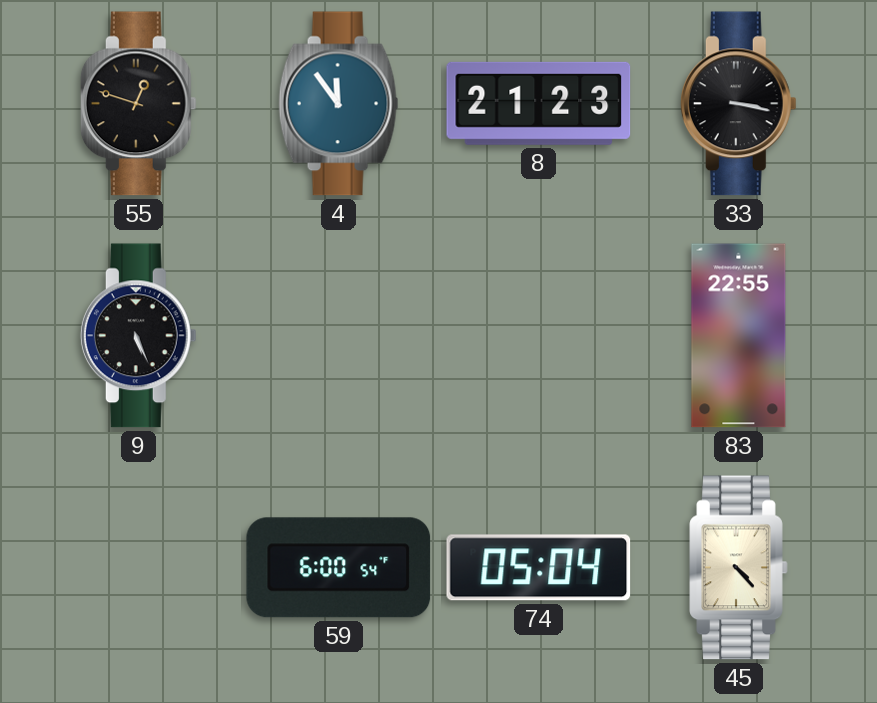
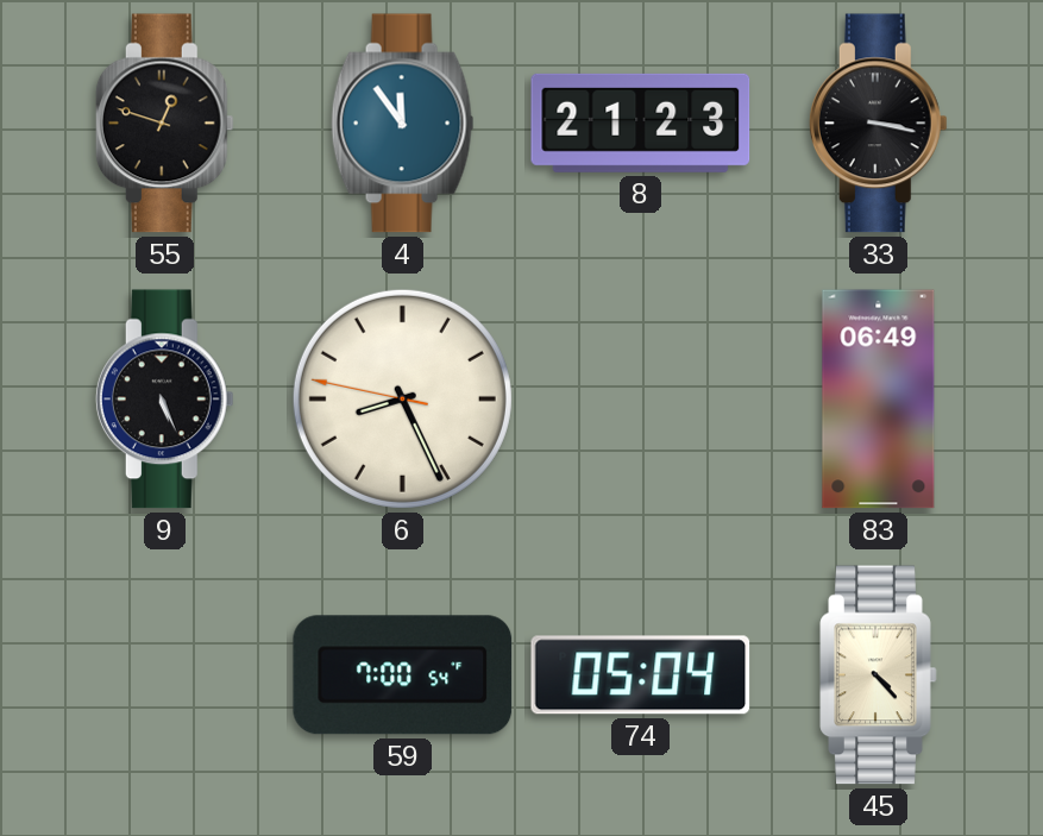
6: none -> 8:25
83: 22:55 -> 06:49
59: 6:00 -> 7:00
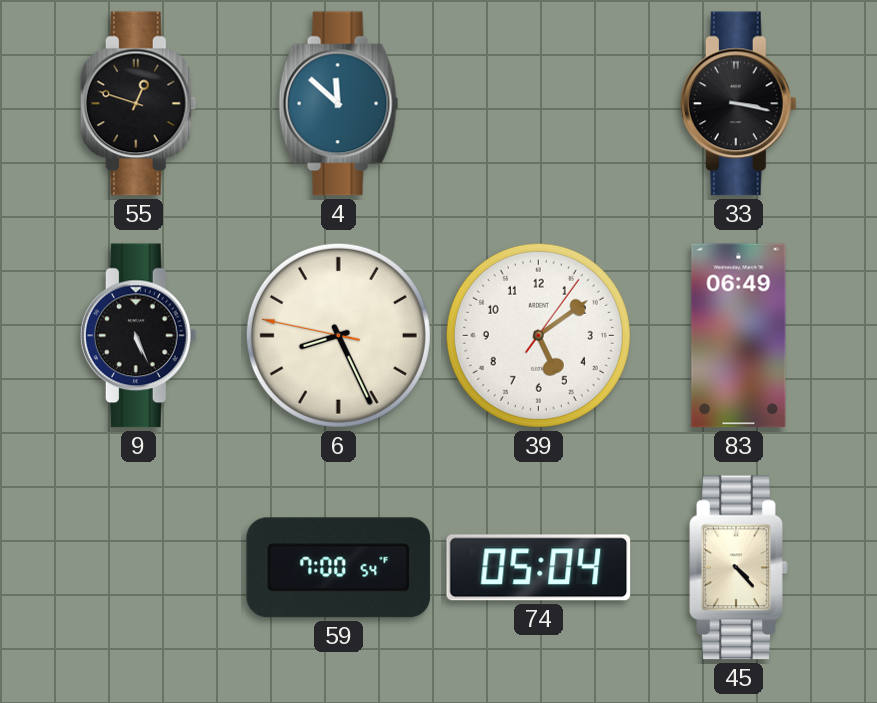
4: 11:54 -> 11:52
8: 21:23 -> none
39: none -> 5:09
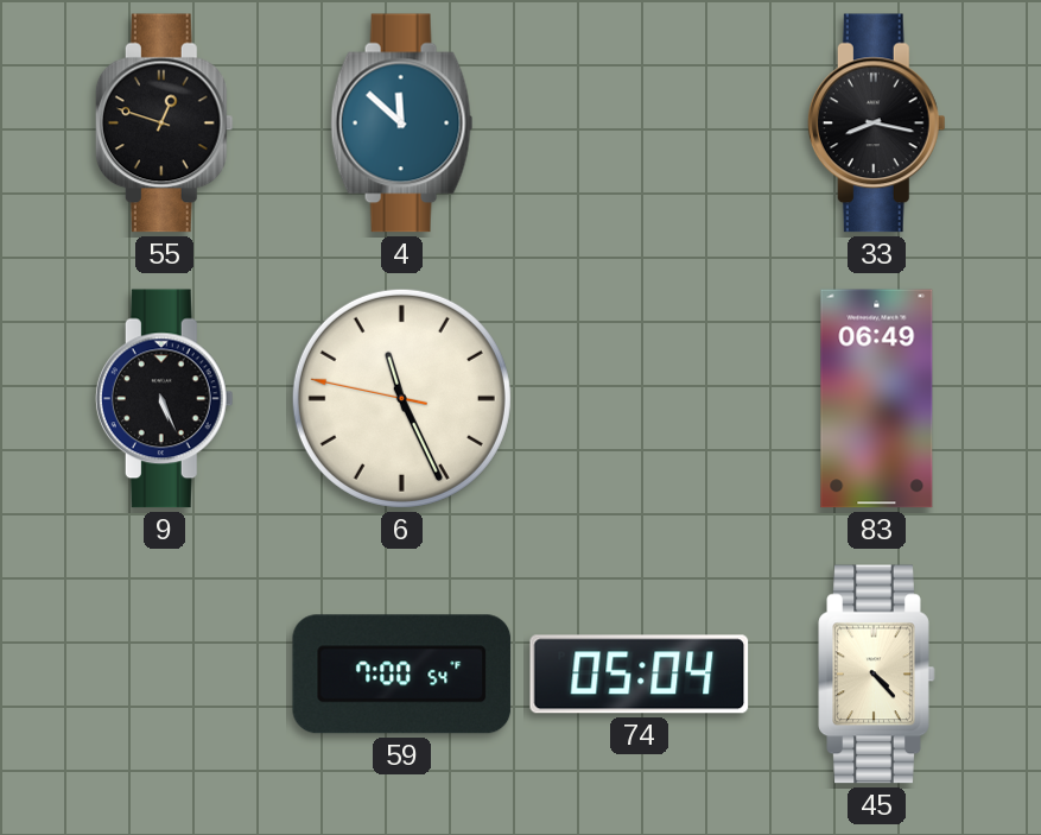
33: 3:17 -> 8:17
6: 8:25 -> 11:25
39: 5:09 -> none
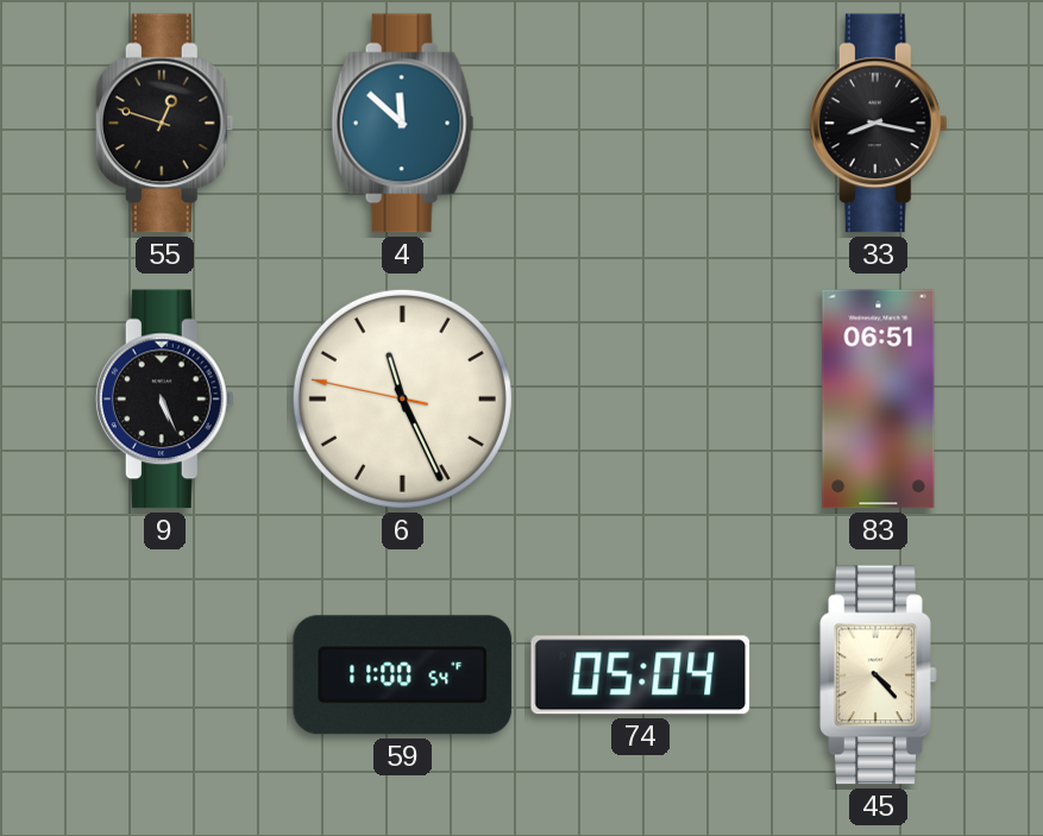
83: 06:49 -> 06:51
59: 7:00 -> 11:00
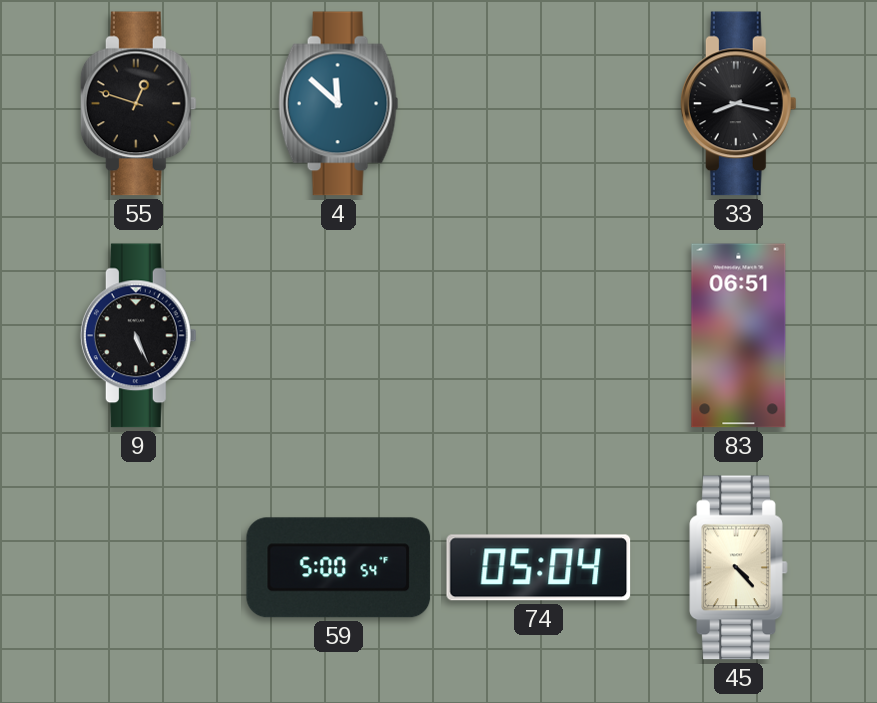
6: 11:25 -> none
59: 11:00 -> 5:00
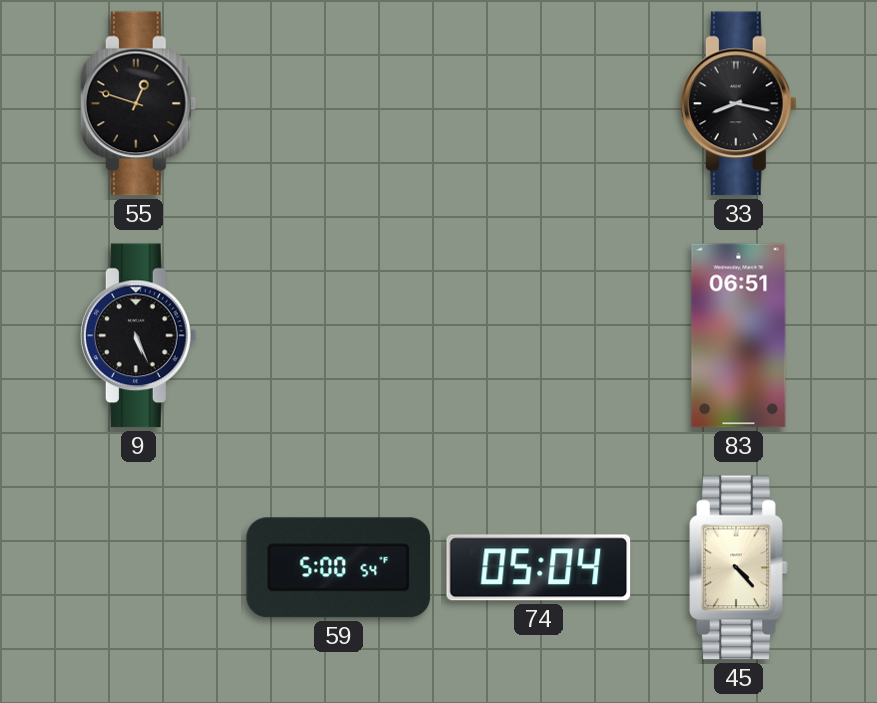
4: 11:52 -> none
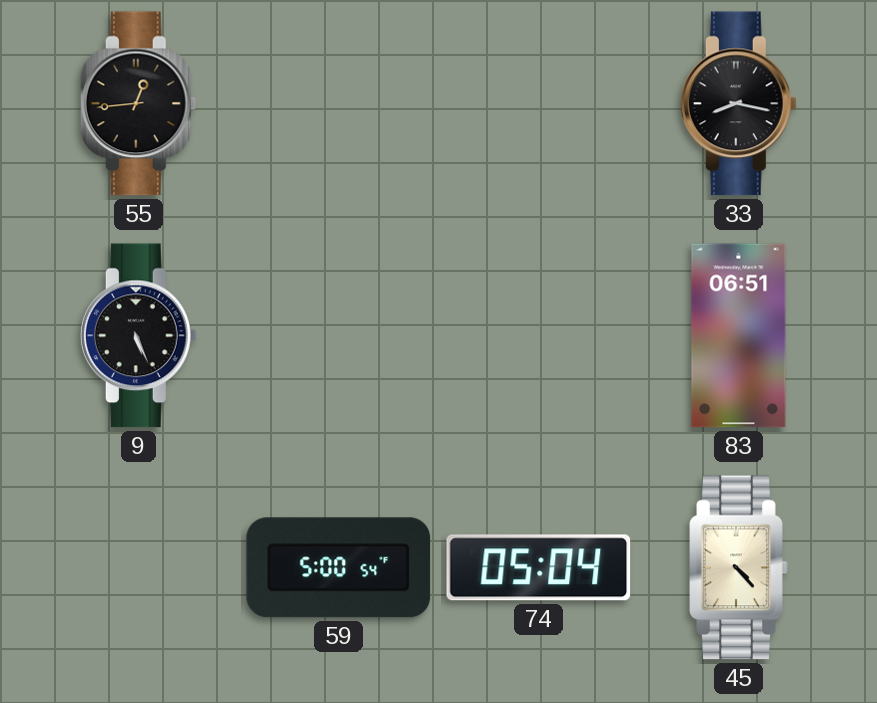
55: 12:48 -> 12:44
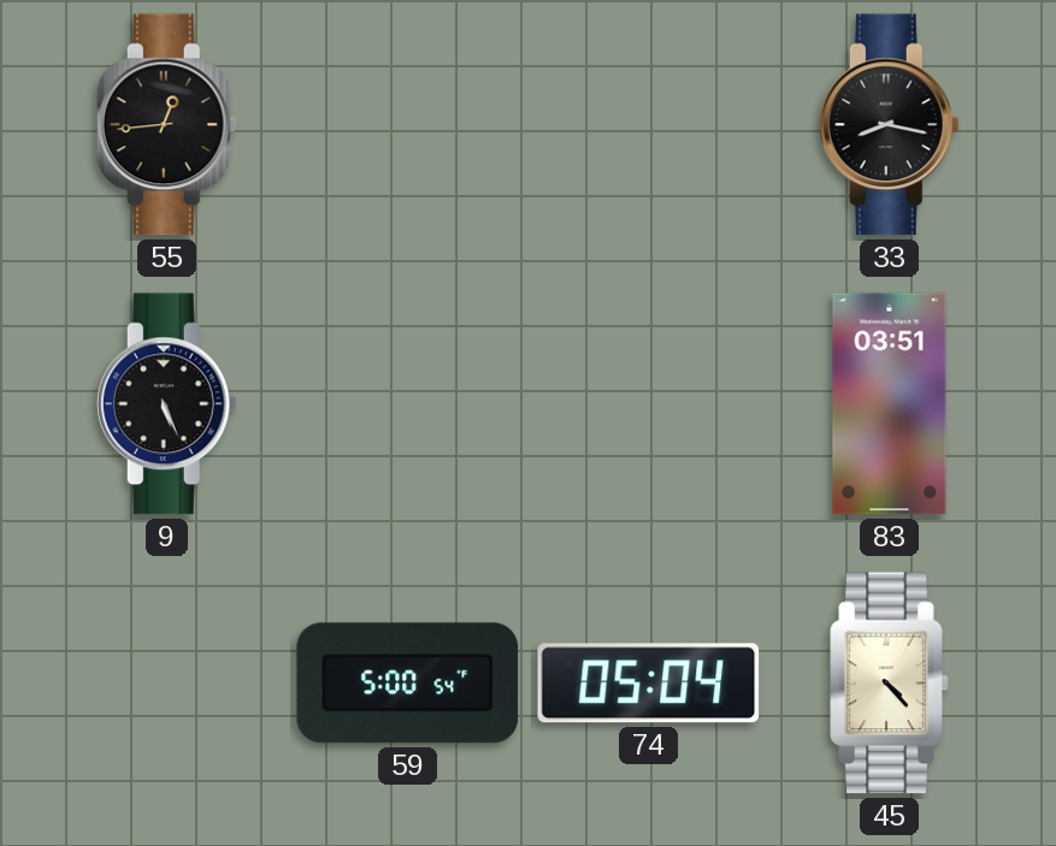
83: 06:51 -> 03:51
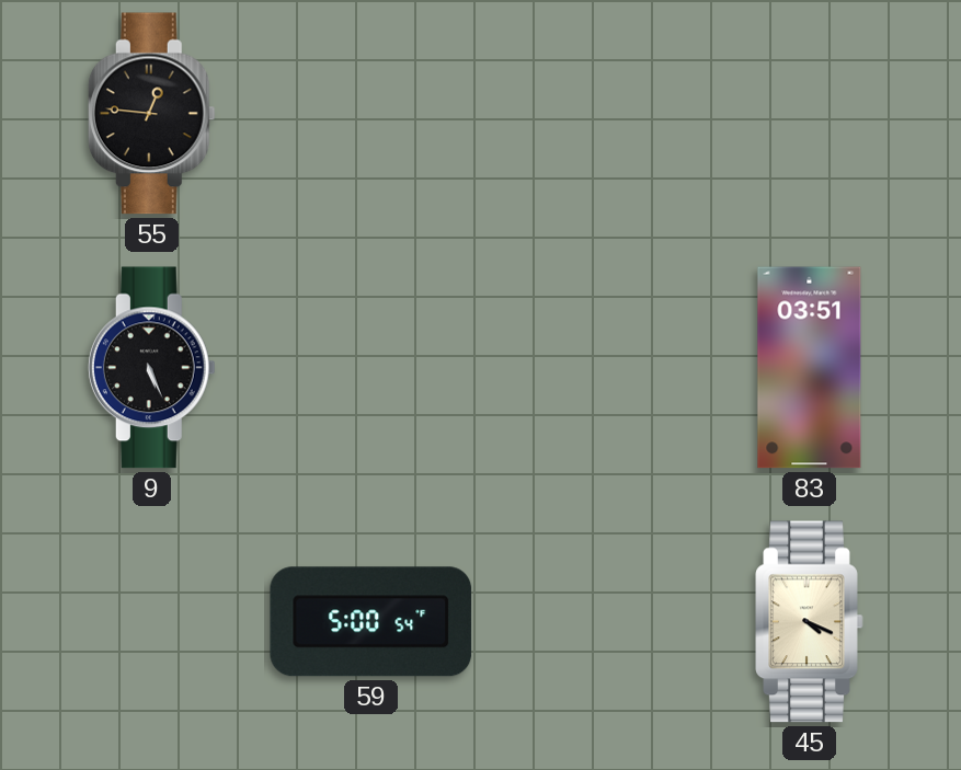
55: 12:44 -> 12:46
33: 8:17 -> none
74: 05:04 -> none
45: 4:23 -> 4:19
